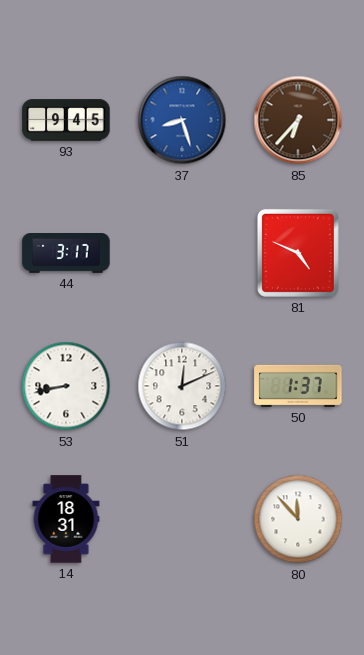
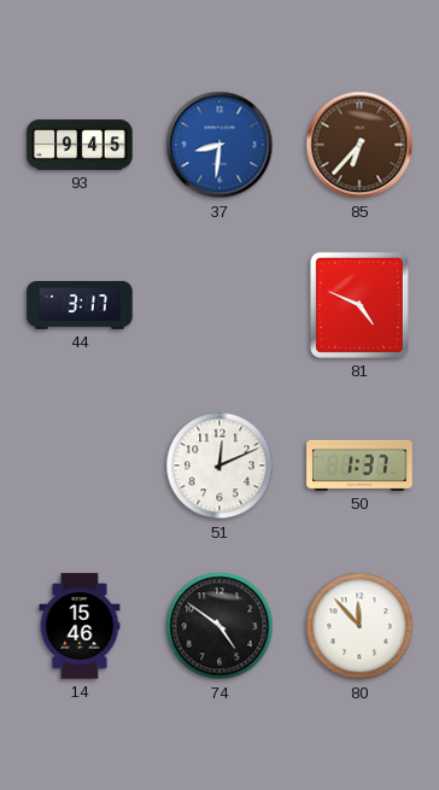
37: 8:27 -> 8:31
53: 8:43 -> none
14: 18:31 -> 15:46
74: none -> 4:51
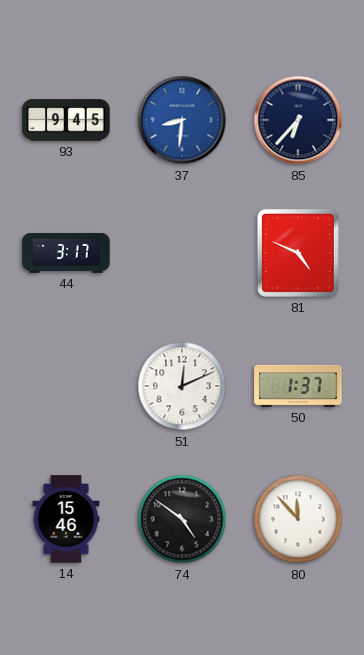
85 dial: brown -> navy
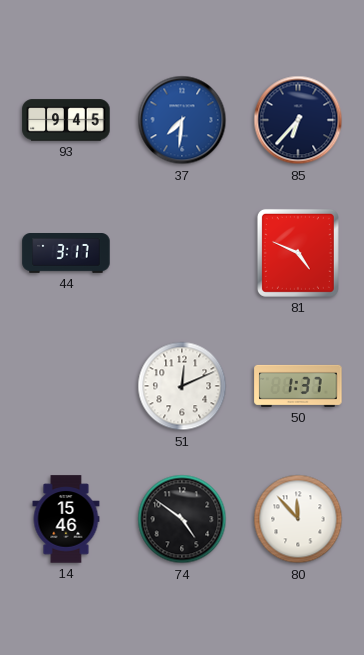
37: 8:31 -> 7:31
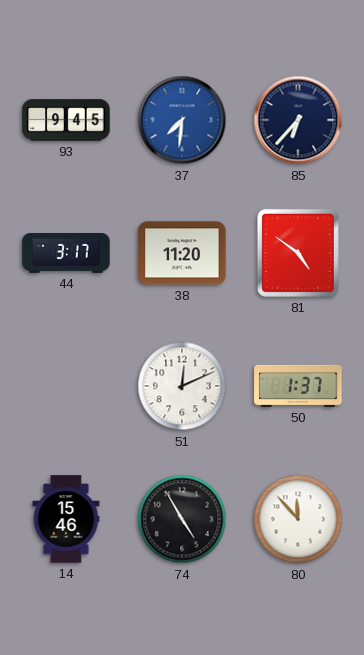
38: none -> 11:20
81: 4:49 -> 4:51
74: 4:51 -> 4:55
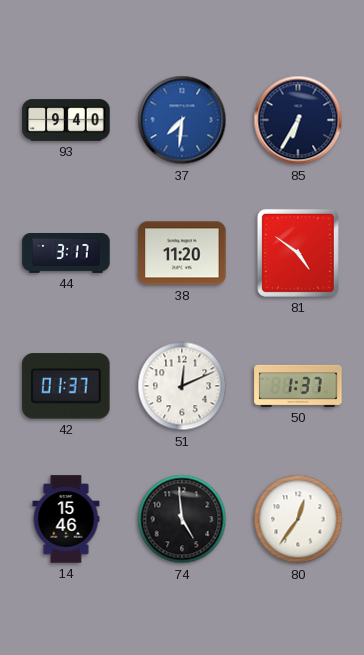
93: 9:45 -> 9:40
85: 6:37 -> 6:35
42: none -> 01:37
74: 4:55 -> 4:59
80: 11:53 -> 12:36
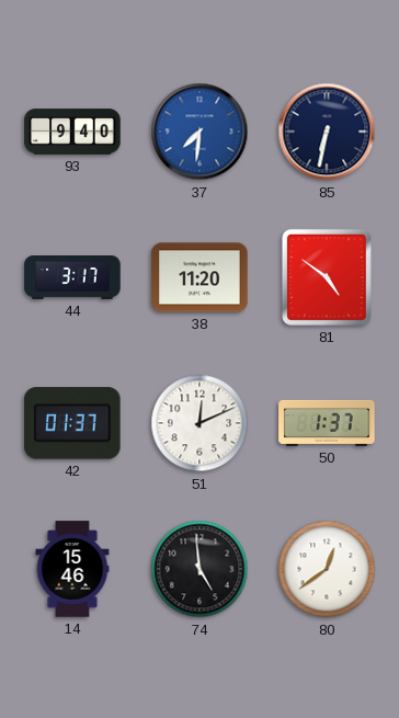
85: 6:35 -> 6:32
80: 12:36 -> 12:39
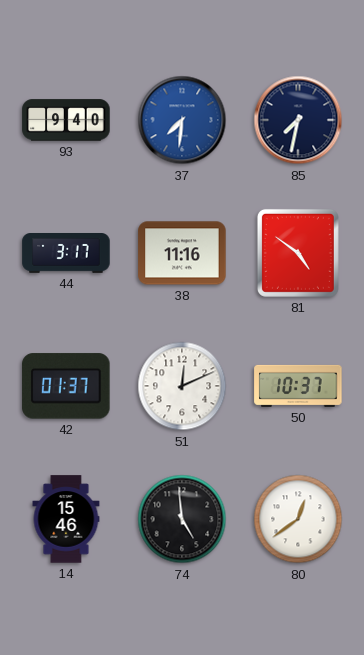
85: 6:32 -> 7:32
38: 11:20 -> 11:16
50: 1:37 -> 10:37
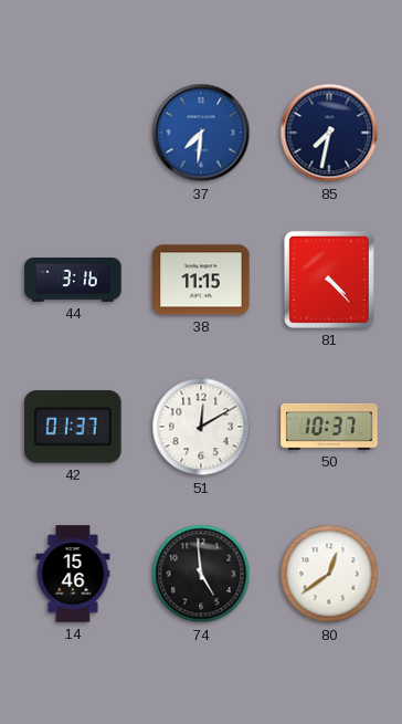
93: 9:40 -> none
44: 3:17 -> 3:16
38: 11:16 -> 11:15
81: 4:51 -> 4:23
51: 12:11 -> 12:10
